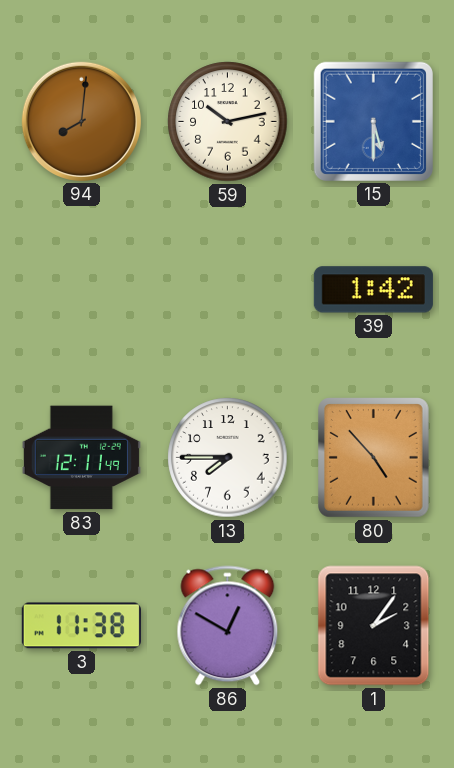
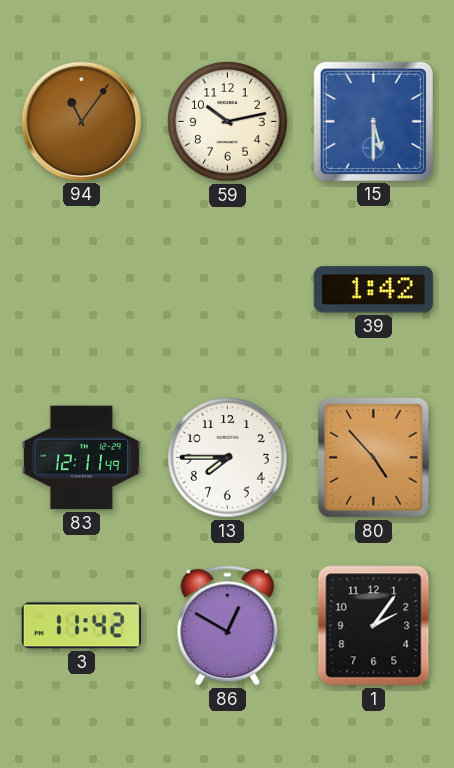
94: 8:01 -> 11:06
3: 11:38 -> 11:42
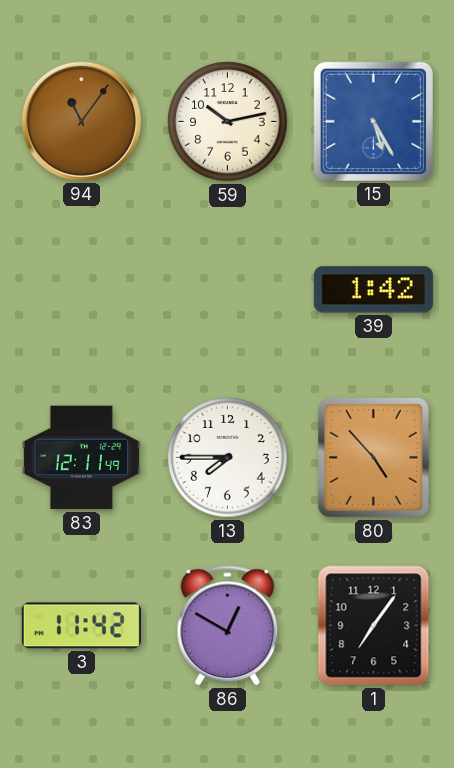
15: 5:30 -> 5:25
1: 2:06 -> 7:06
